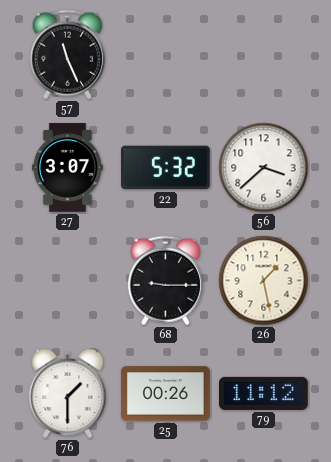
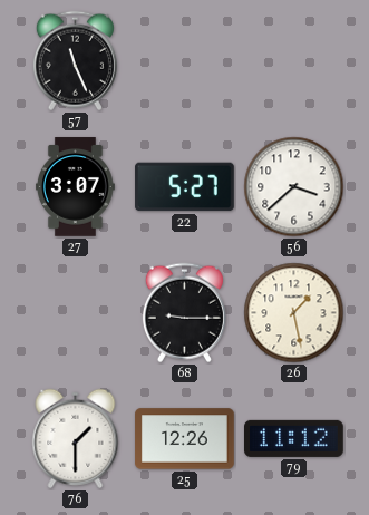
22: 5:32 -> 5:27
25: 00:26 -> 12:26
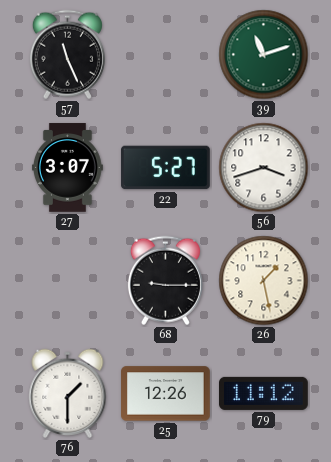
39: none -> 11:12
56: 3:38 -> 3:42
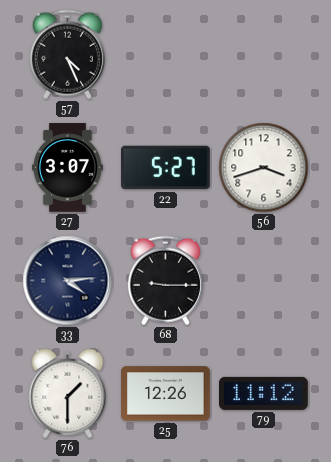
57: 11:26 -> 4:26
39: 11:12 -> none
33: none -> 4:14
26: 1:28 -> none
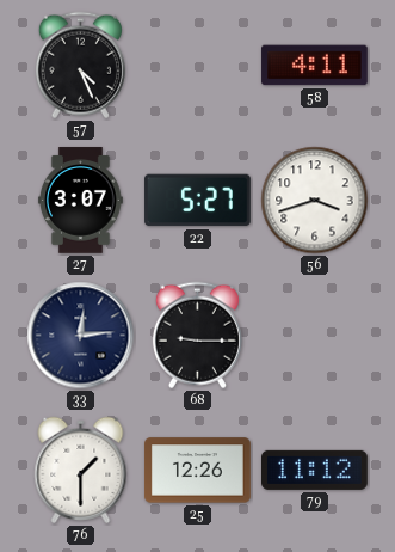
58: none -> 4:11
33: 4:14 -> 12:14
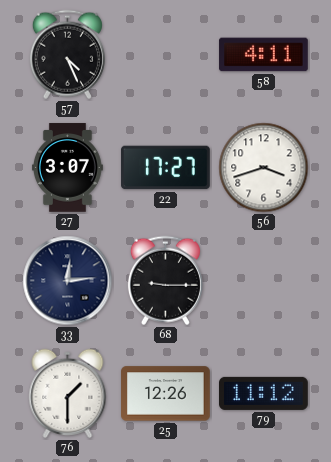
22: 5:27 -> 17:27
